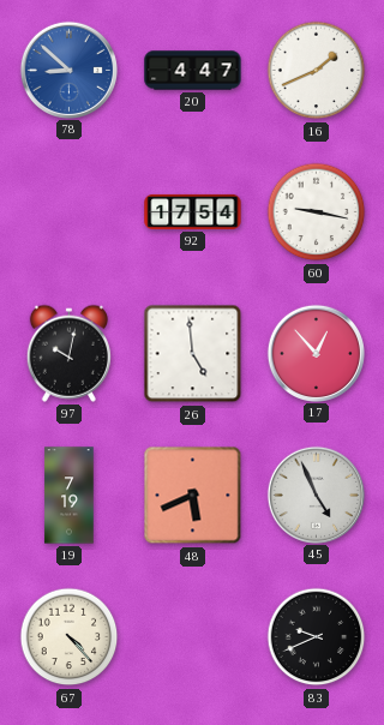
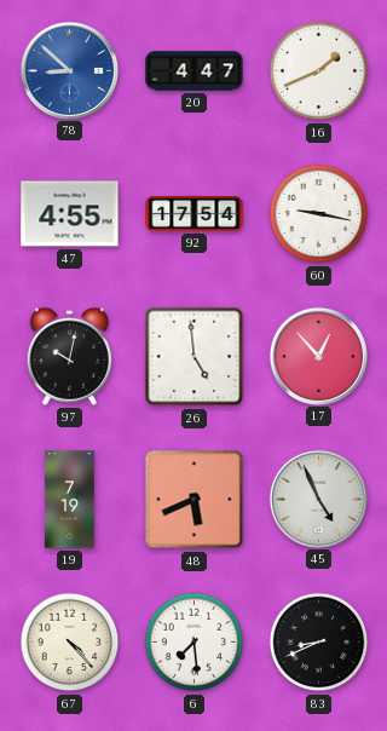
47: none -> 4:55
6: none -> 7:29
83: 9:41 -> 8:41
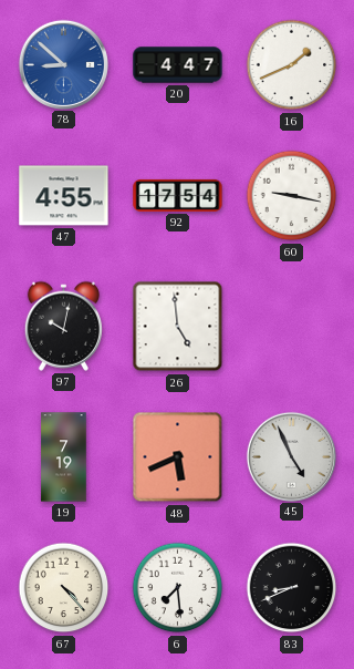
17: 12:53 -> none
